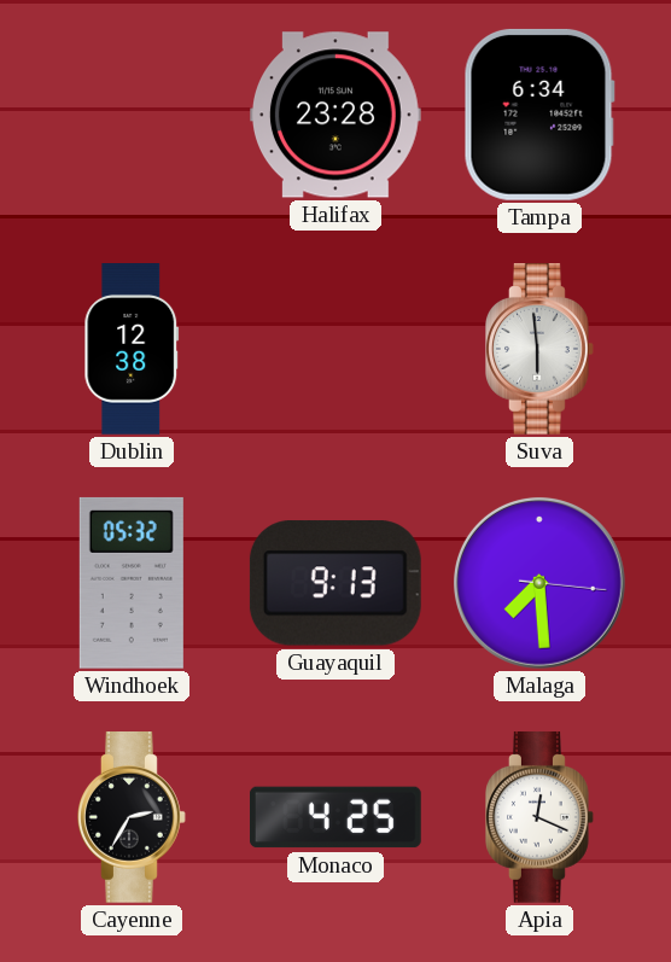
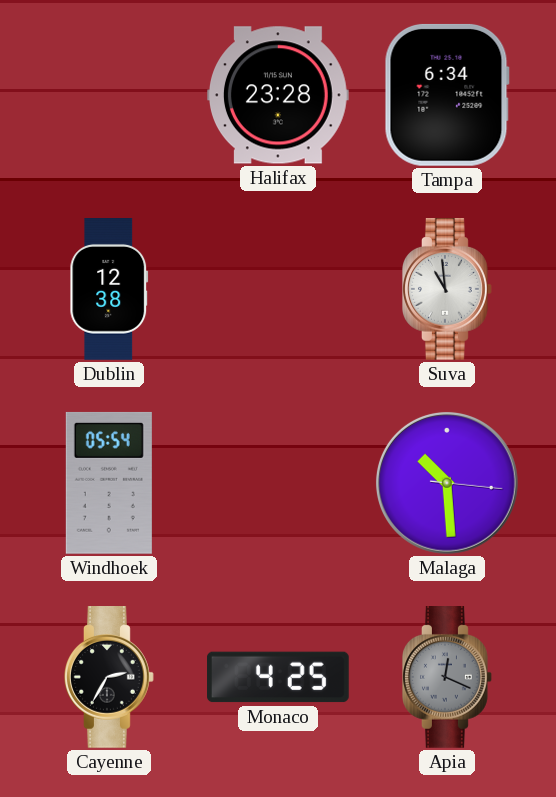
Suva: 5:59 -> 10:59
Windhoek: 05:32 -> 05:54
Guayaquil: 9:13 -> none
Malaga: 7:29 -> 10:29
Apia dial: white -> grey
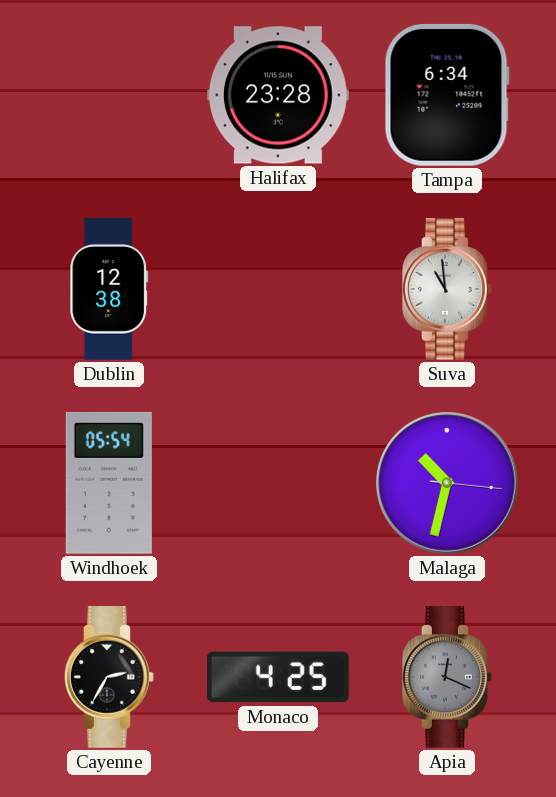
Malaga: 10:29 -> 10:32
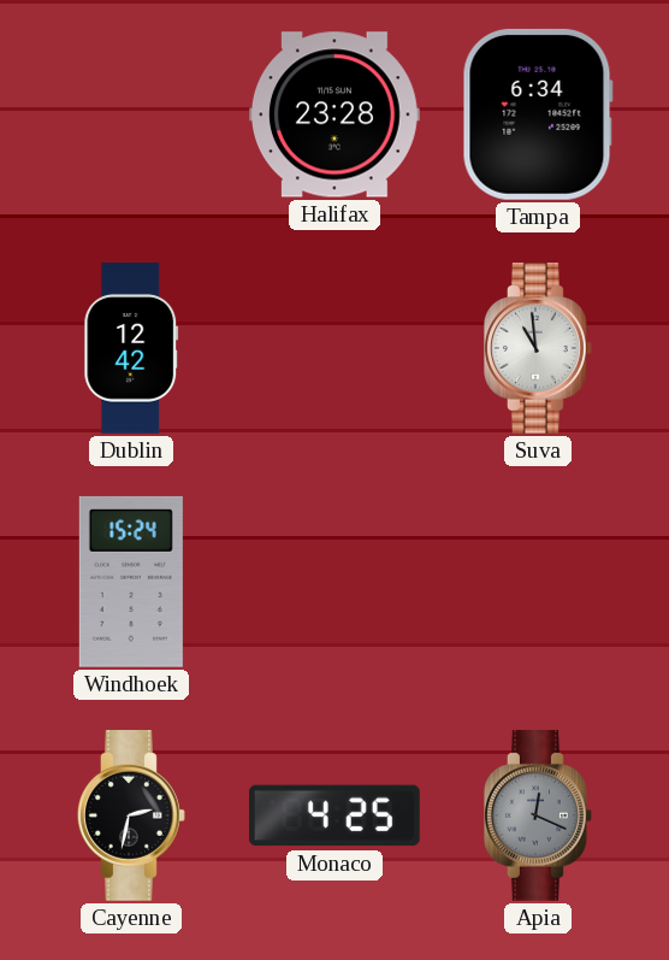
Dublin: 12:38 -> 12:42
Windhoek: 05:54 -> 15:24
Malaga: 10:32 -> none
Cayenne: 2:35 -> 2:32
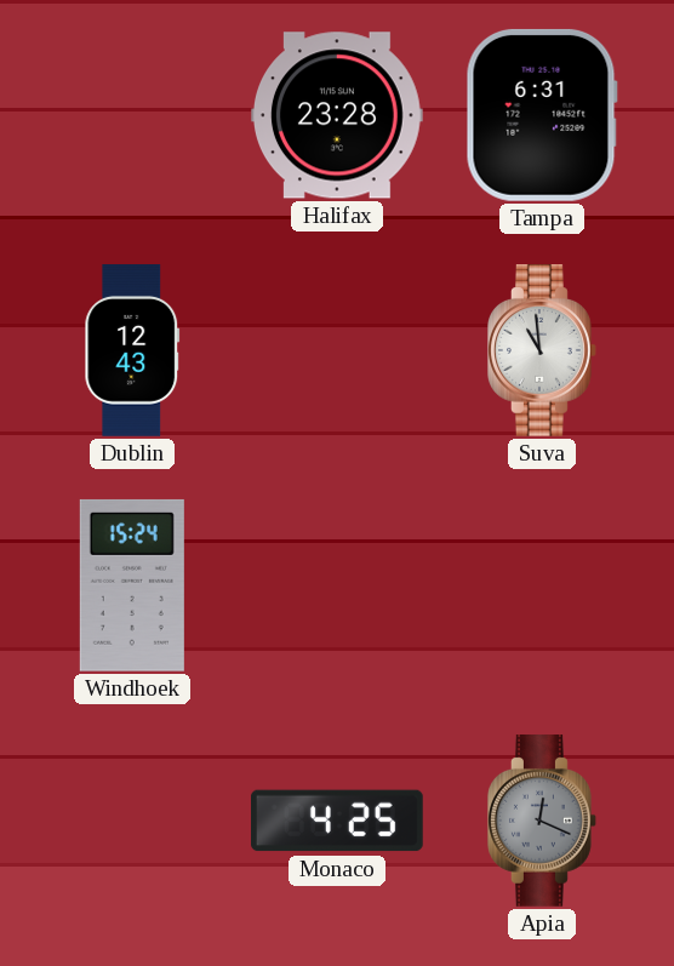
Tampa: 6:34 -> 6:31
Dublin: 12:42 -> 12:43
Cayenne: 2:32 -> none
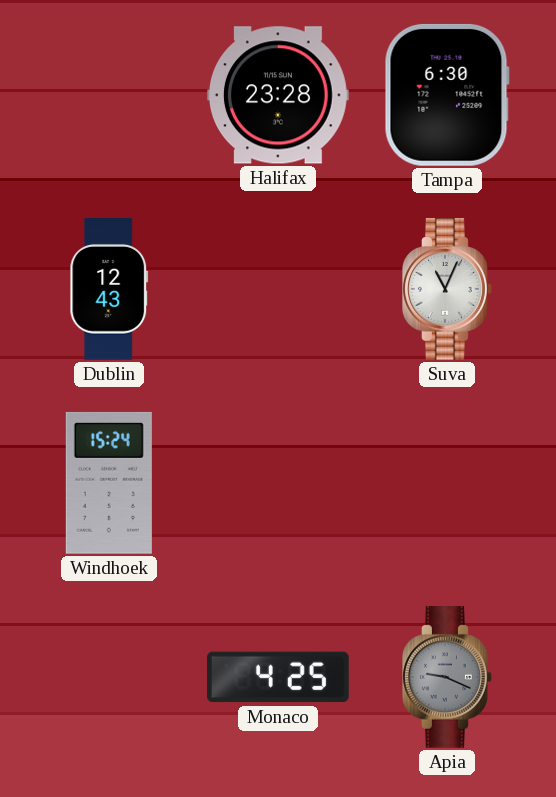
Tampa: 6:31 -> 6:30
Suva: 10:59 -> 11:04
Apia: 12:19 -> 9:19
